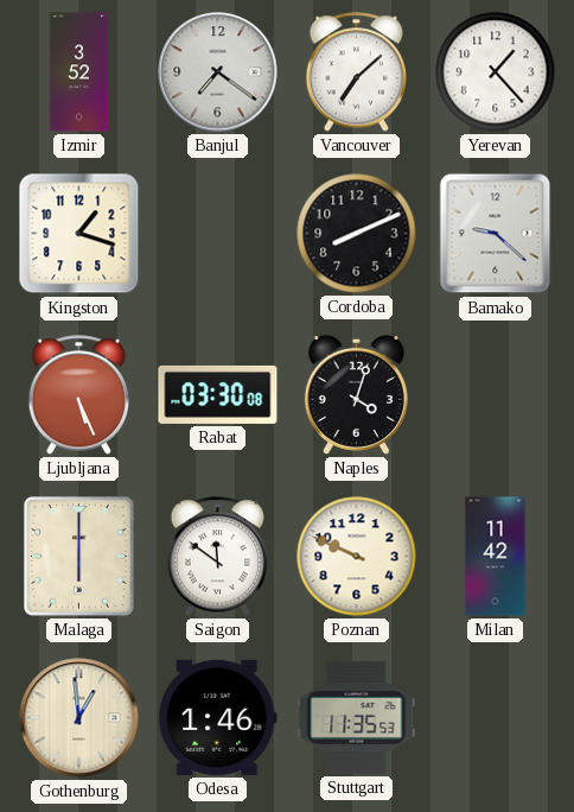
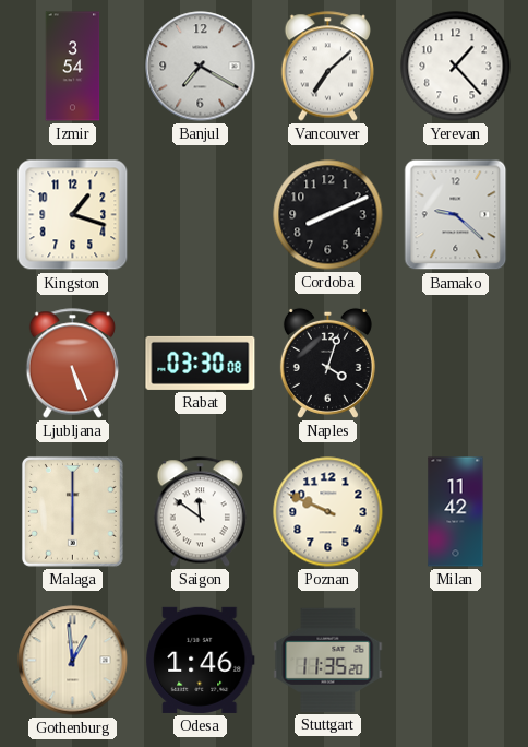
Izmir: 3:52 -> 3:54
Banjul: 7:21 -> 7:20
Stuttgart: 11:35:53 -> 11:35:20
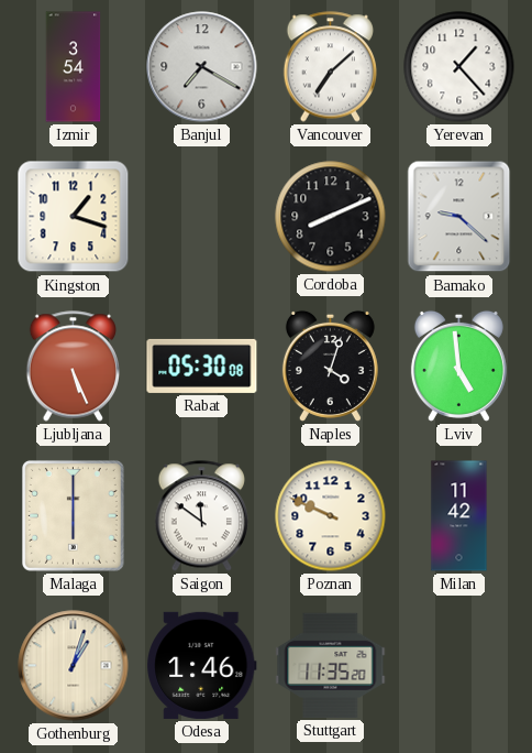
Rabat: 03:30 -> 05:30
Lviv: none -> 4:59
Gothenburg: 12:59 -> 1:03
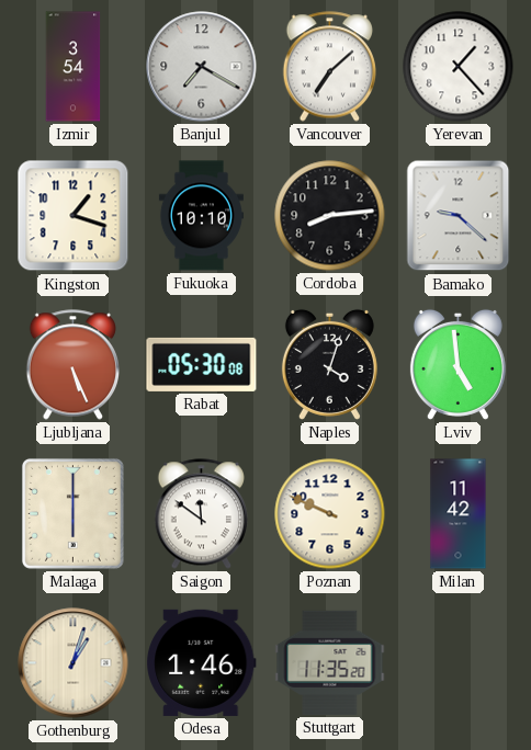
Fukuoka: none -> 10:10
Cordoba: 8:11 -> 8:14
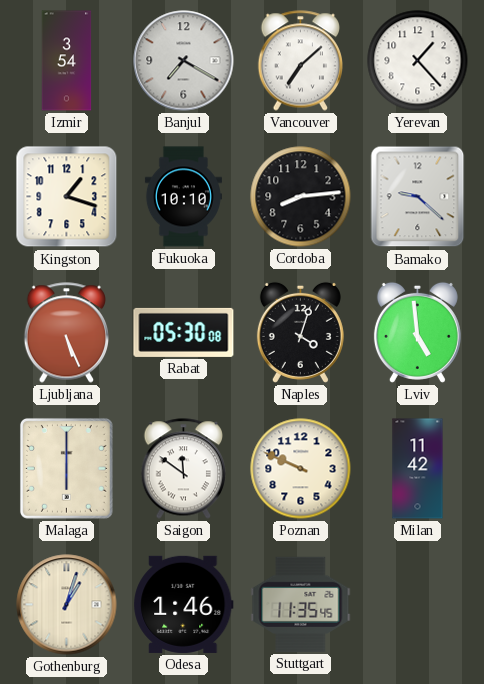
Stuttgart: 11:35:20 -> 11:35:45
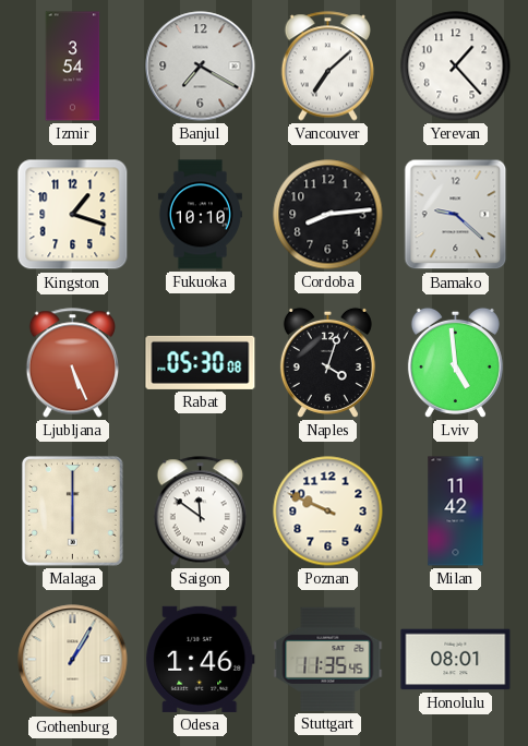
Gothenburg: 1:03 -> 1:05
Honolulu: none -> 08:01
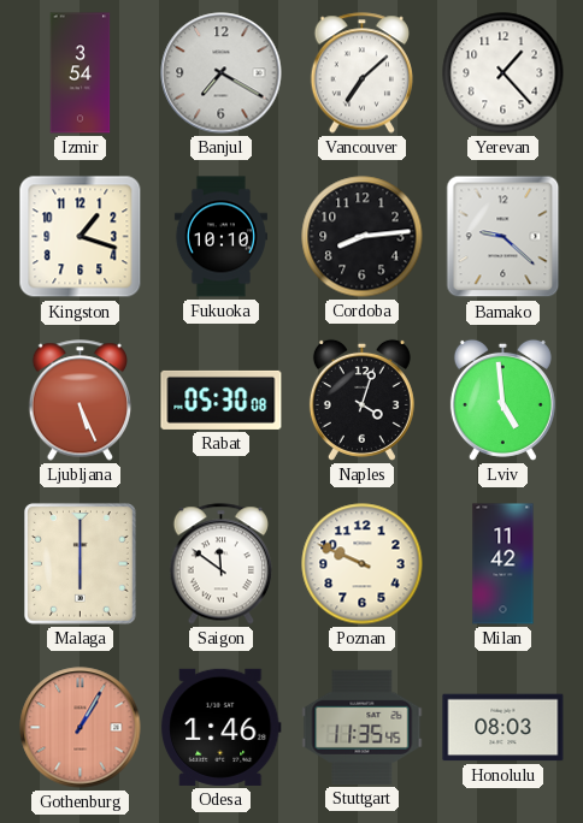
Gothenburg dial: cream -> salmon
Honolulu: 08:01 -> 08:03
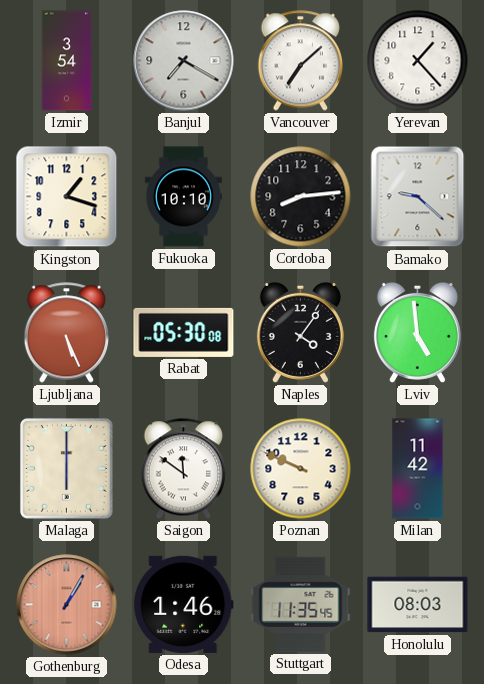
Naples: 4:03 -> 4:06
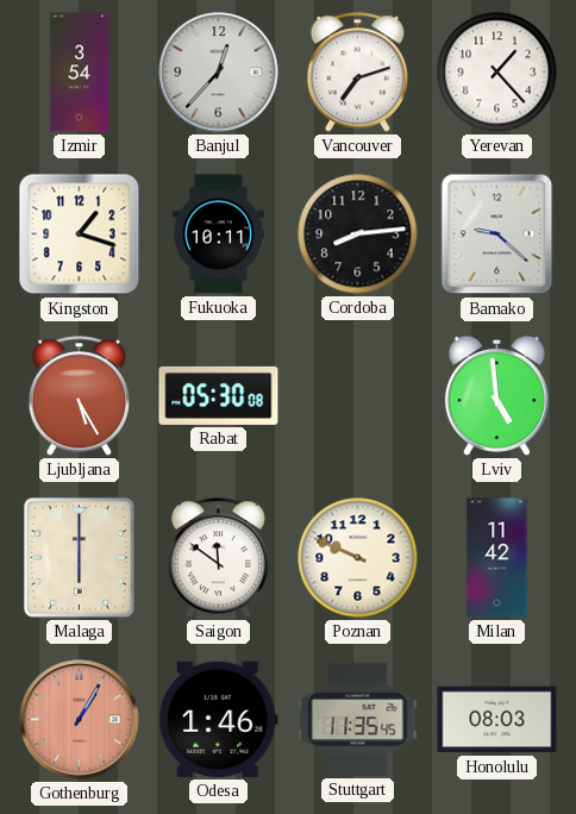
Banjul: 7:20 -> 12:37
Vancouver: 7:08 -> 7:12
Fukuoka: 10:10 -> 10:11
Ljubljana: 5:26 -> 5:25
Naples: 4:06 -> none
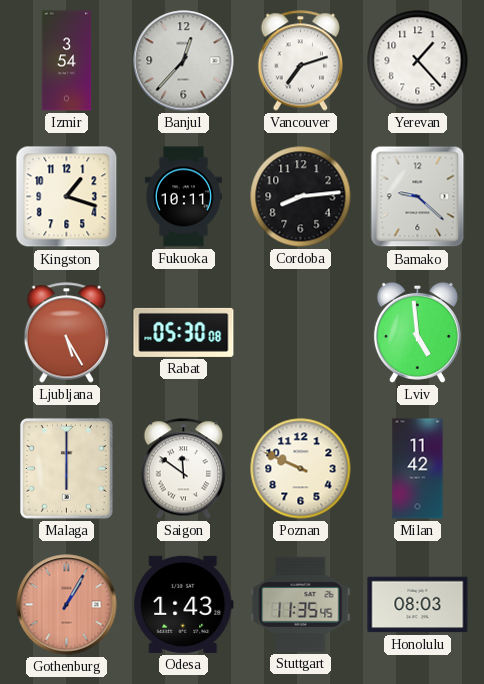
Odesa: 1:46 -> 1:43
